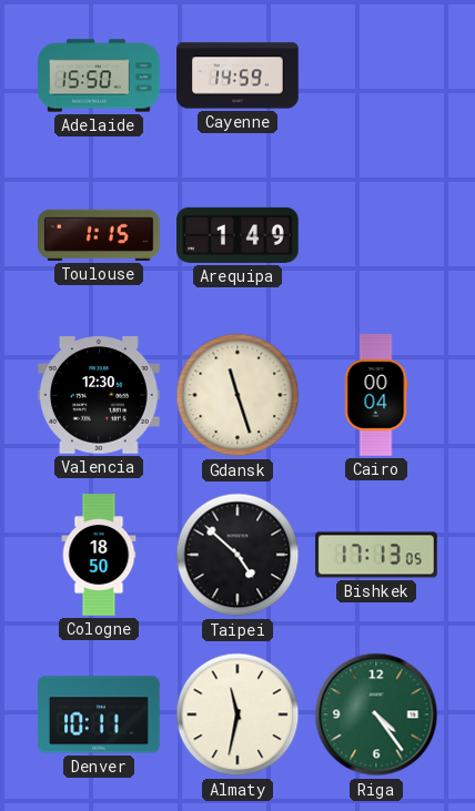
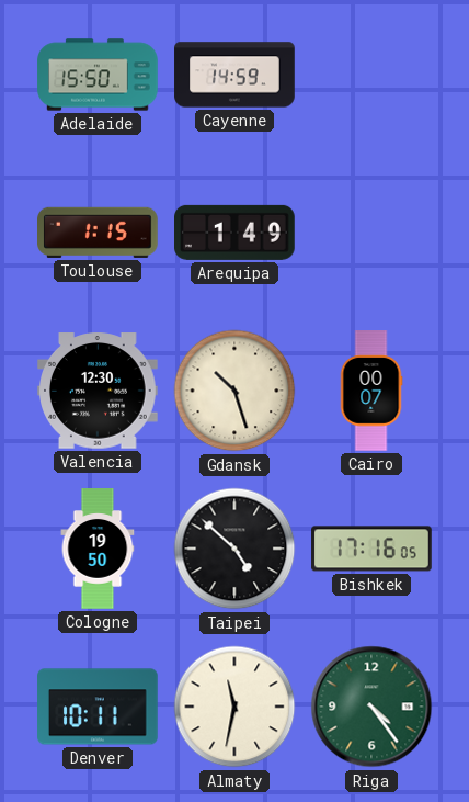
Gdansk: 11:27 -> 10:27
Cairo: 00:04 -> 00:07
Cologne: 18:50 -> 19:50
Bishkek: 17:13 -> 17:16
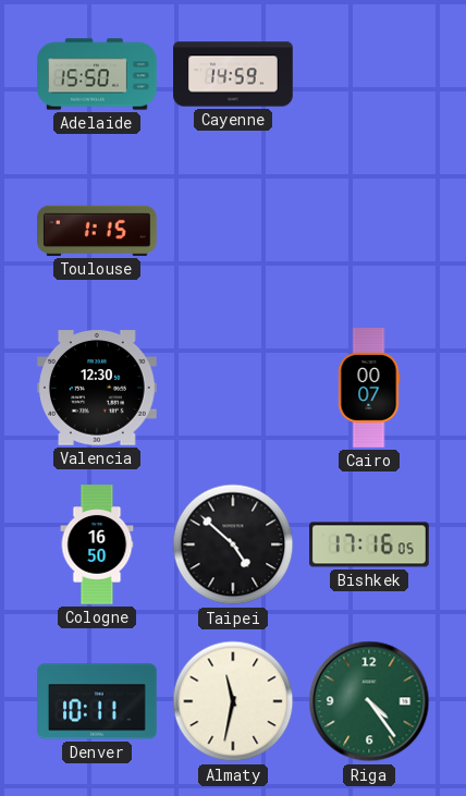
Arequipa: 1:49 -> none
Gdansk: 10:27 -> none
Cologne: 19:50 -> 16:50
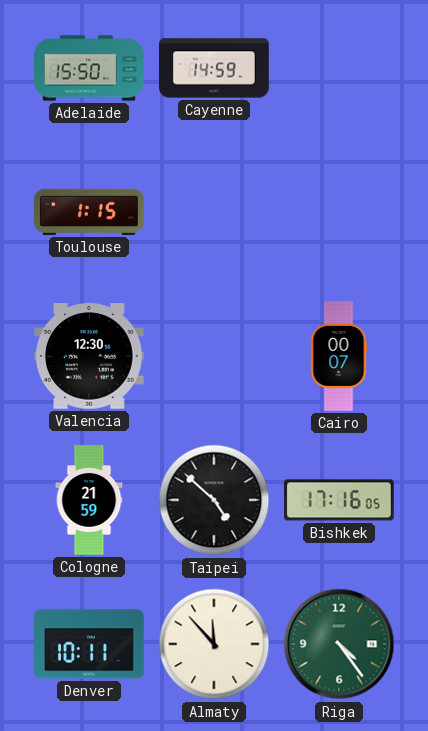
Cologne: 16:50 -> 21:59
Almaty: 11:32 -> 11:53
